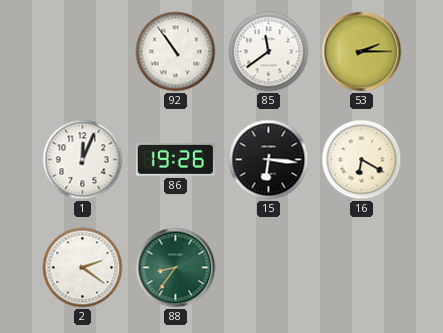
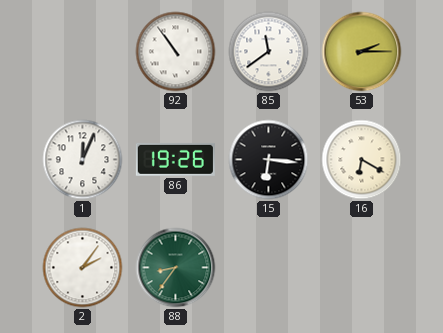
2: 2:21 -> 2:06
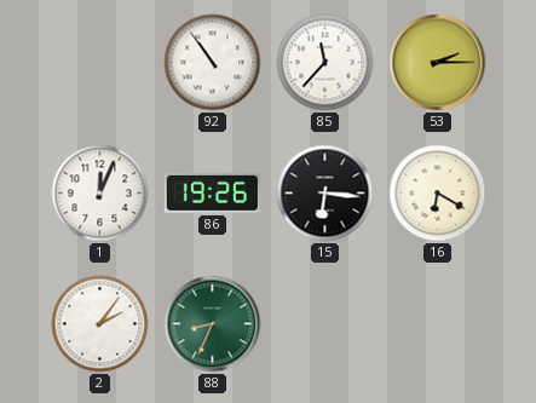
85: 11:39 -> 11:37
88: 8:36 -> 8:34
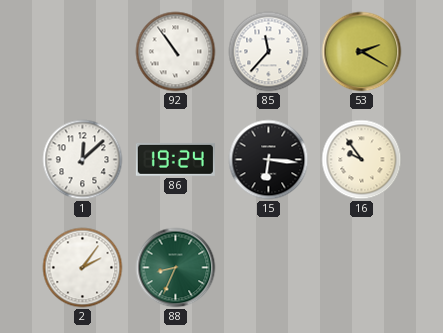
53: 2:15 -> 2:20
1: 12:04 -> 12:08
86: 19:26 -> 19:24
16: 6:20 -> 9:54
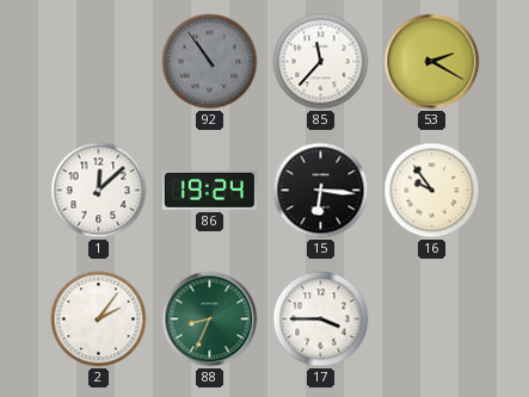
92 dial: white -> grey
17: none -> 3:45
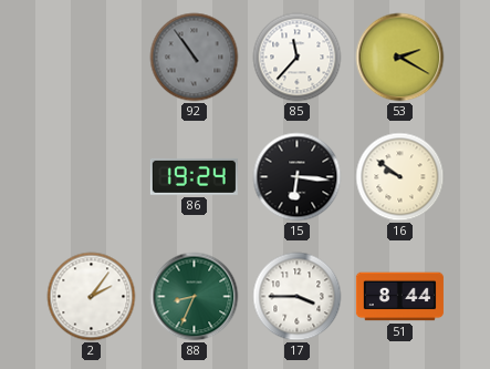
1: 12:08 -> none
16: 9:54 -> 9:51
51: none -> 8:44
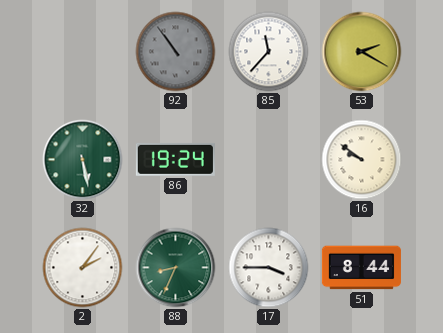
32: none -> 5:28
15: 6:16 -> none
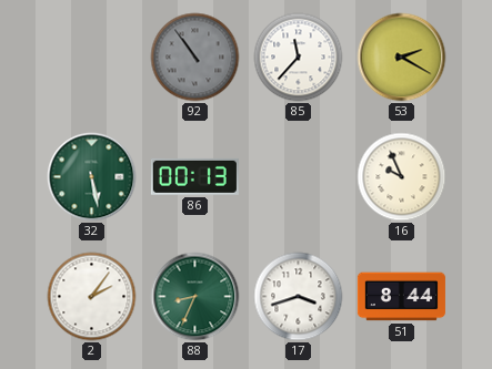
86: 19:24 -> 00:13
16: 9:51 -> 9:56
17: 3:45 -> 3:42
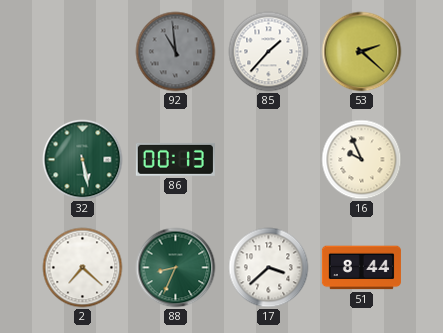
92: 10:54 -> 10:59
85: 11:37 -> 1:37
53: 2:20 -> 2:22
2: 2:06 -> 7:22
17: 3:42 -> 3:38
